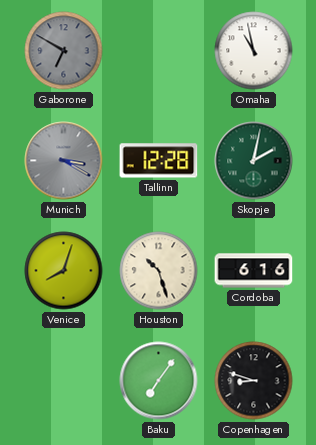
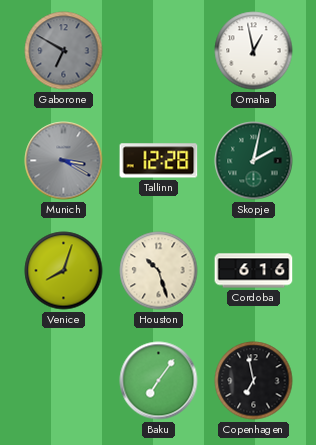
Omaha: 10:58 -> 12:58
Copenhagen: 8:48 -> 6:58
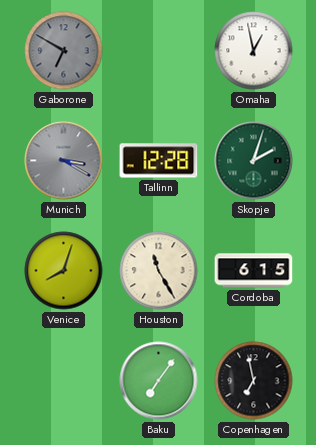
Skopje: 2:02 -> 2:03
Houston: 10:27 -> 11:25
Cordoba: 6:16 -> 6:15
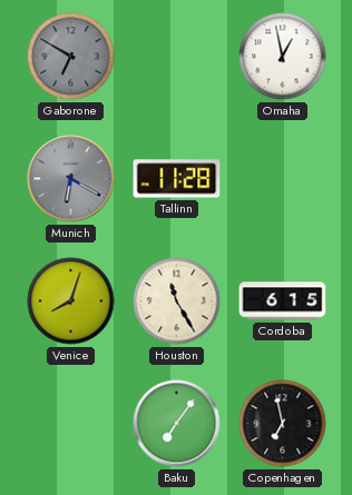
Munich: 3:20 -> 6:20
Tallinn: 12:28 -> 11:28
Skopje: 2:03 -> none
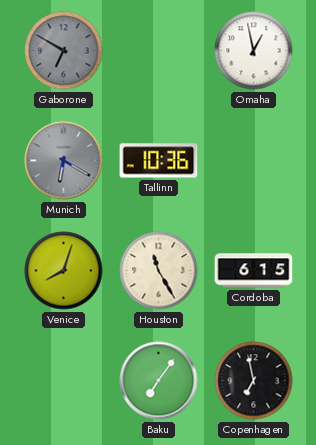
Tallinn: 11:28 -> 10:36
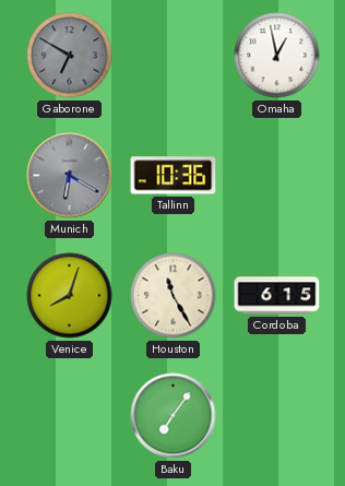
Copenhagen: 6:58 -> none
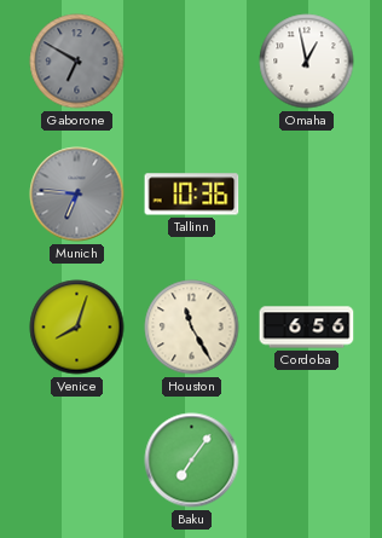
Munich: 6:20 -> 6:46
Cordoba: 6:15 -> 6:56
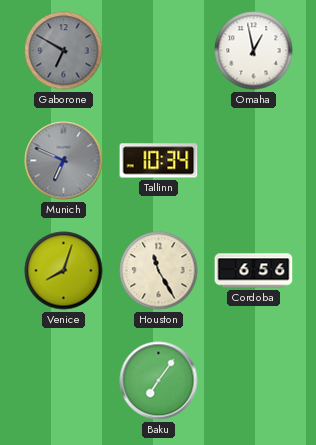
Munich: 6:46 -> 6:49
Tallinn: 10:36 -> 10:34
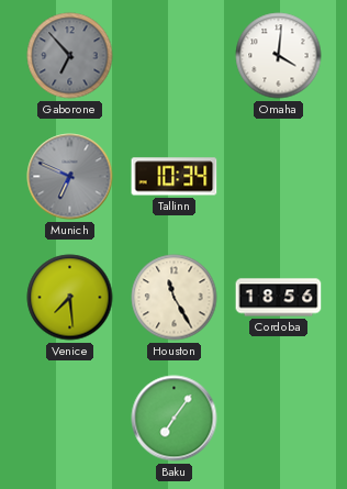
Gaborone: 6:50 -> 6:53
Omaha: 12:58 -> 4:01
Venice: 8:03 -> 7:29
Cordoba: 6:56 -> 18:56
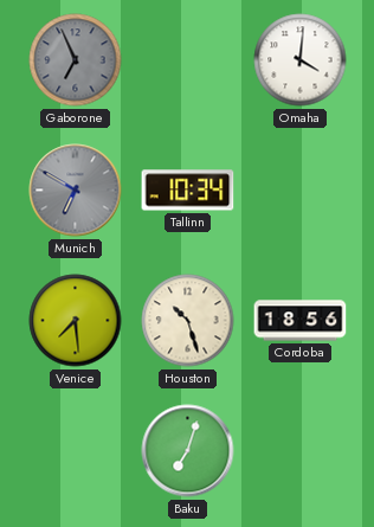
Gaborone: 6:53 -> 6:56
Munich: 6:49 -> 6:50
Houston: 11:25 -> 10:27
Baku: 7:06 -> 7:03
